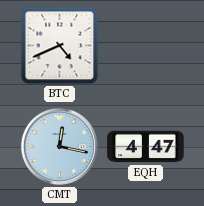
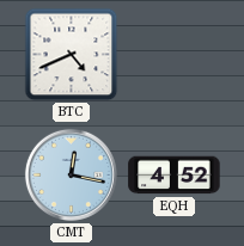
EQH: 4:47 -> 4:52
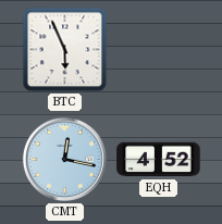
BTC: 4:41 -> 5:56
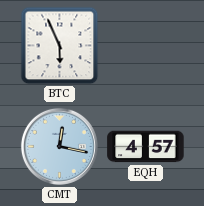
EQH: 4:52 -> 4:57
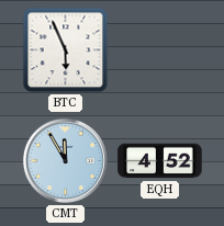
CMT: 12:17 -> 11:55
EQH: 4:57 -> 4:52
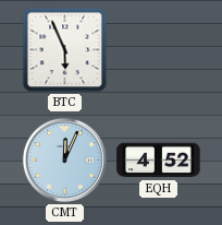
CMT: 11:55 -> 12:04
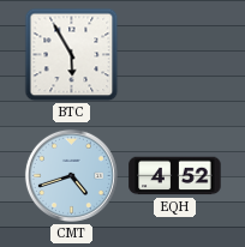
BTC: 5:56 -> 5:55
CMT: 12:04 -> 4:42
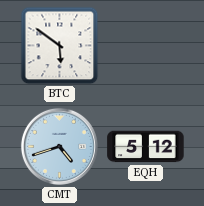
BTC: 5:55 -> 5:51
EQH: 4:52 -> 5:12
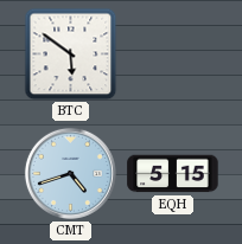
EQH: 5:12 -> 5:15
